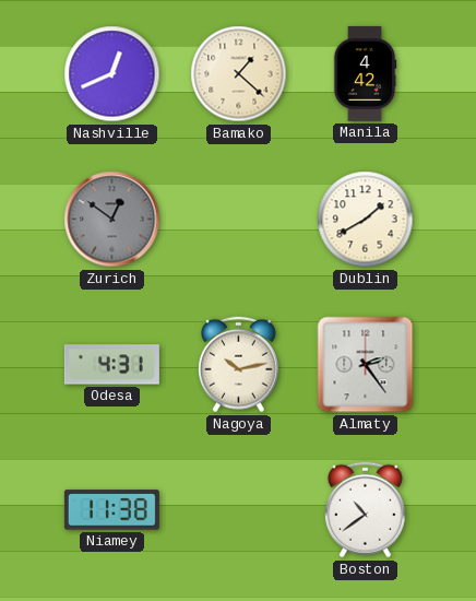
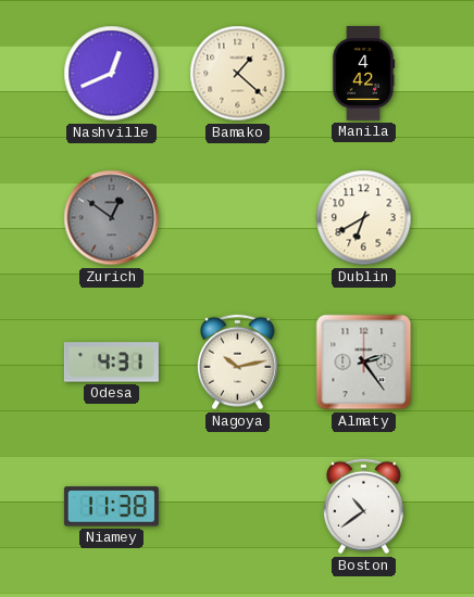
Dublin: 1:40 -> 6:40
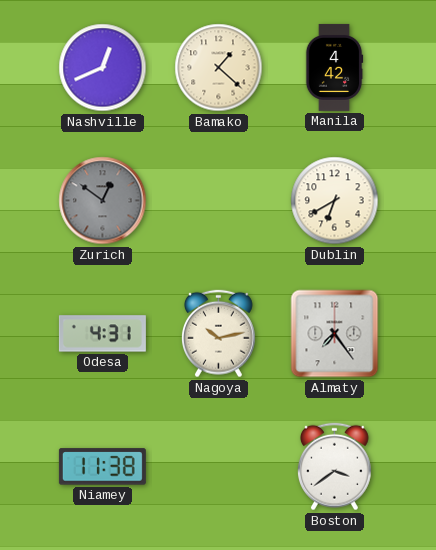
Almaty: 2:24 -> 7:24
Boston: 10:39 -> 3:39
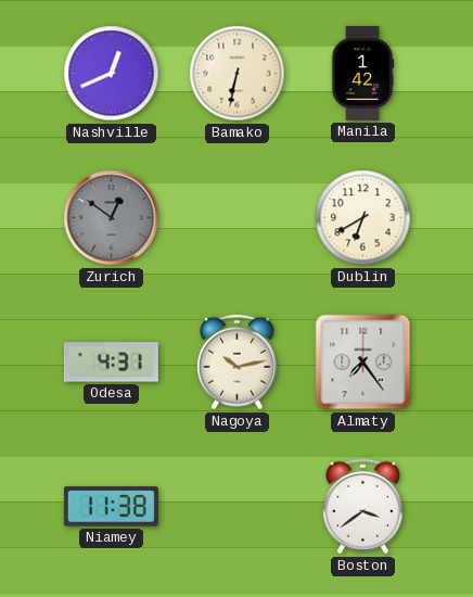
Bamako: 1:22 -> 6:32
Manila: 4:42 -> 1:42
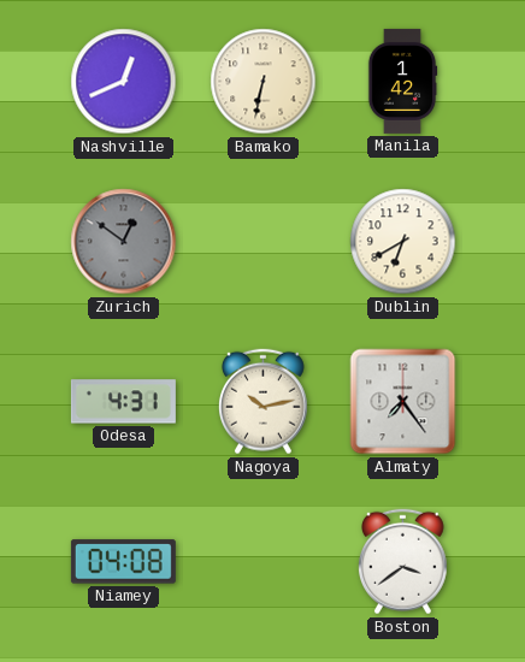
Niamey: 11:38 -> 04:08
